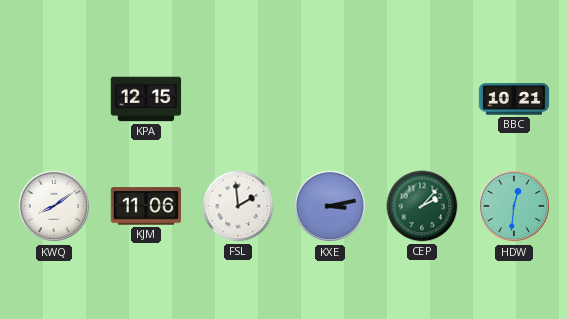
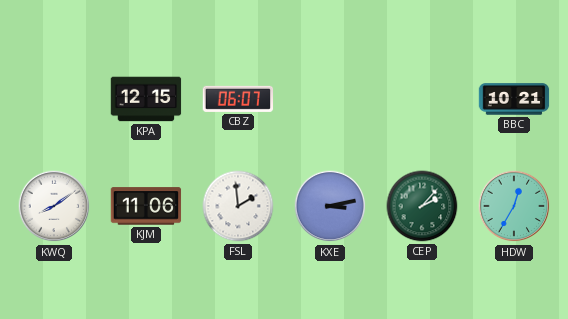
CBZ: none -> 06:07
HDW: 12:31 -> 12:35
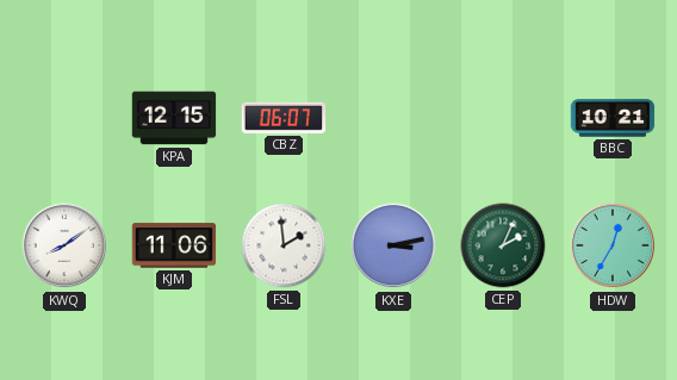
CEP: 2:07 -> 2:04
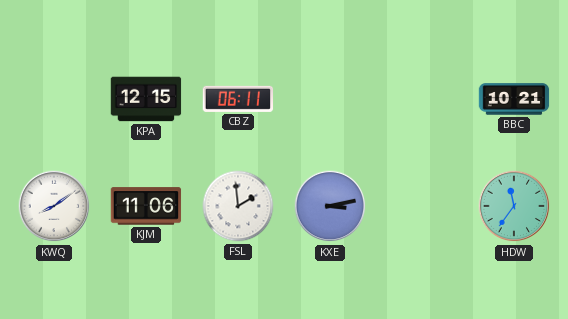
CBZ: 06:07 -> 06:11
CEP: 2:04 -> none
HDW: 12:35 -> 11:36
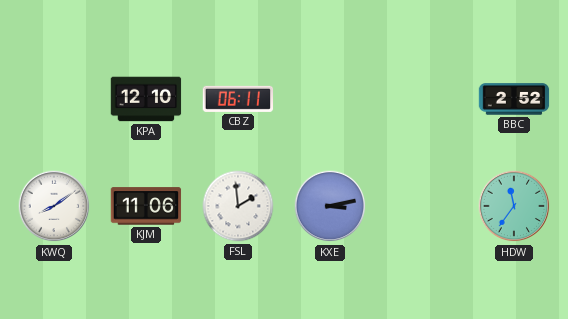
KPA: 12:15 -> 12:10
BBC: 10:21 -> 2:52
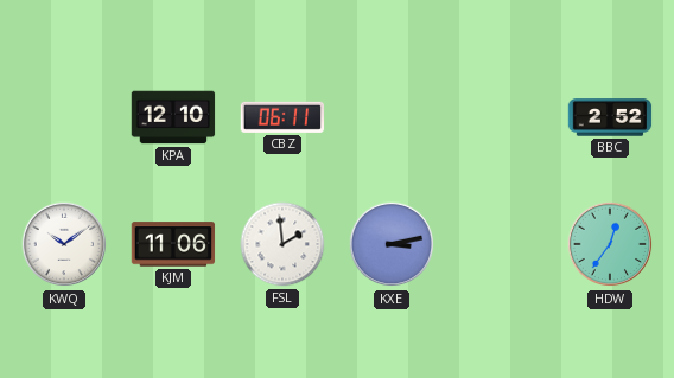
KWQ: 8:09 -> 10:09
HDW: 11:36 -> 12:36
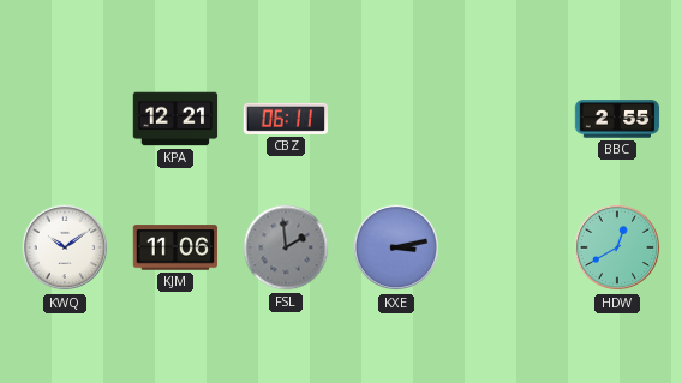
KPA: 12:10 -> 12:21
BBC: 2:52 -> 2:55
FSL dial: white -> grey
HDW: 12:36 -> 12:40
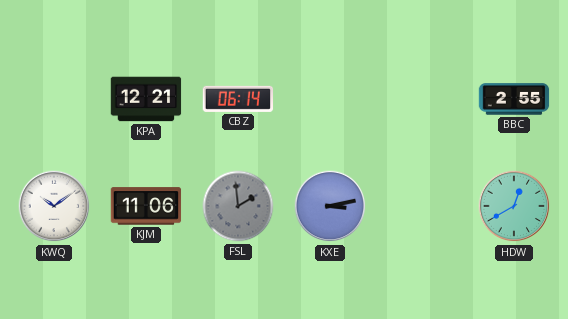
CBZ: 06:11 -> 06:14
